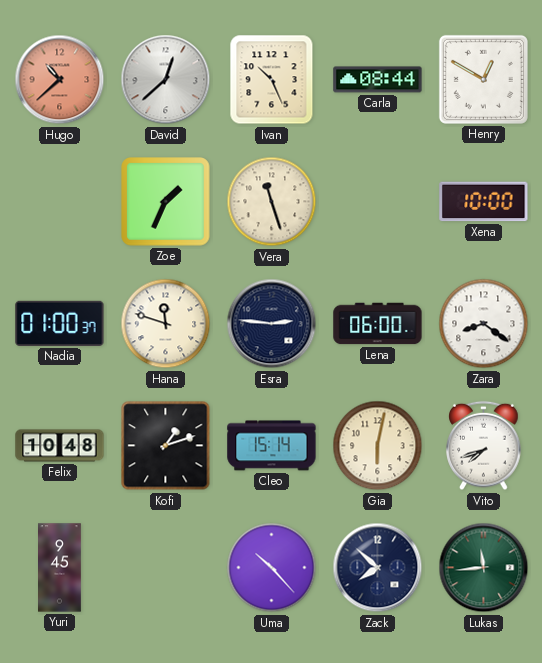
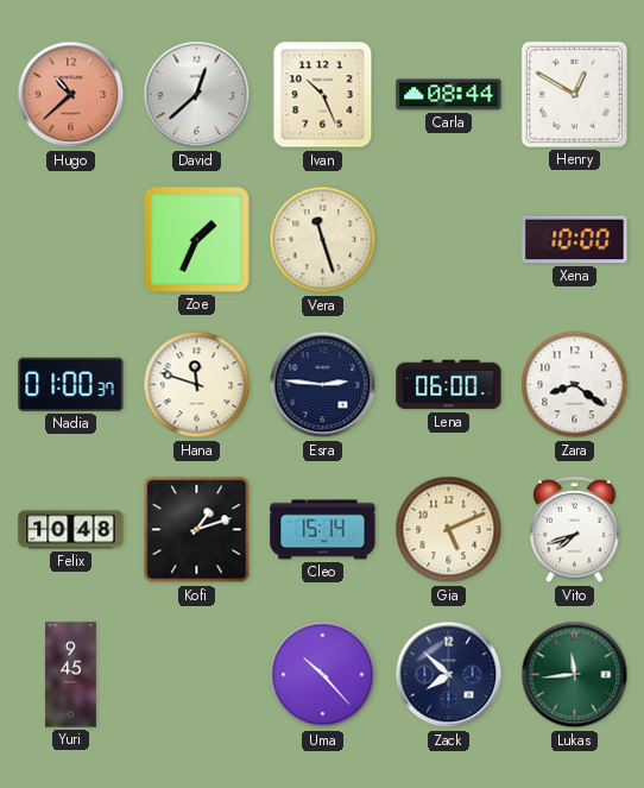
Gia: 6:02 -> 5:11
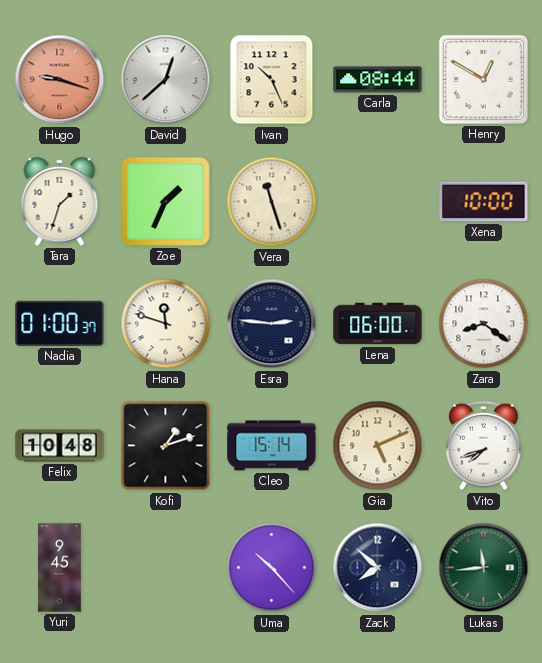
Hugo: 10:38 -> 9:18
Tara: none -> 1:33
